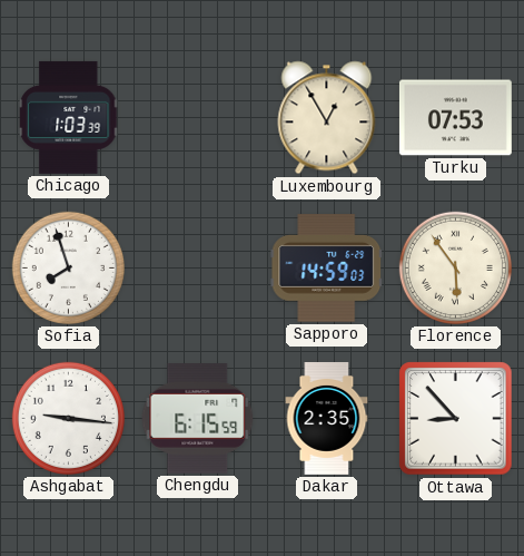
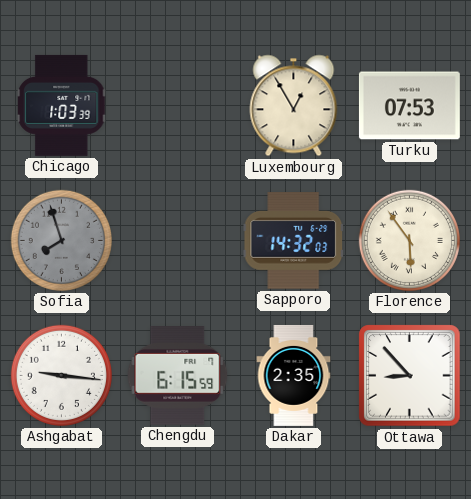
Sofia dial: white -> grey
Sapporo: 14:59 -> 14:32
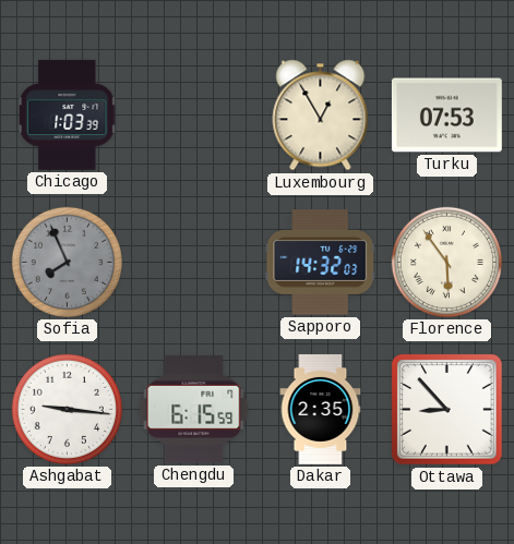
Sofia: 7:57 -> 7:56
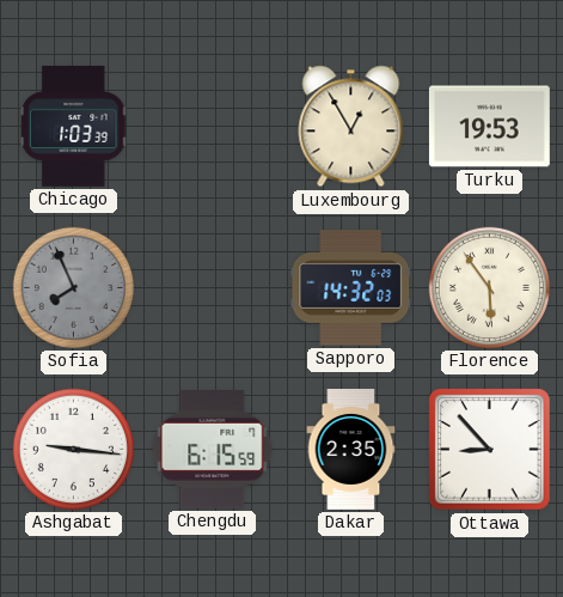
Turku: 07:53 -> 19:53
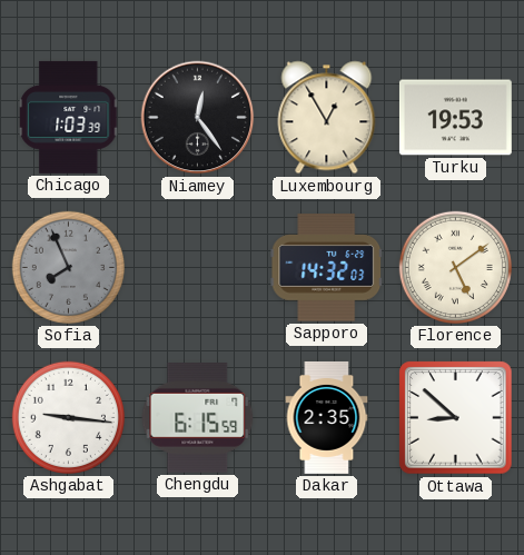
Niamey: none -> 12:24
Florence: 5:54 -> 5:09
Ottawa: 8:53 -> 8:52
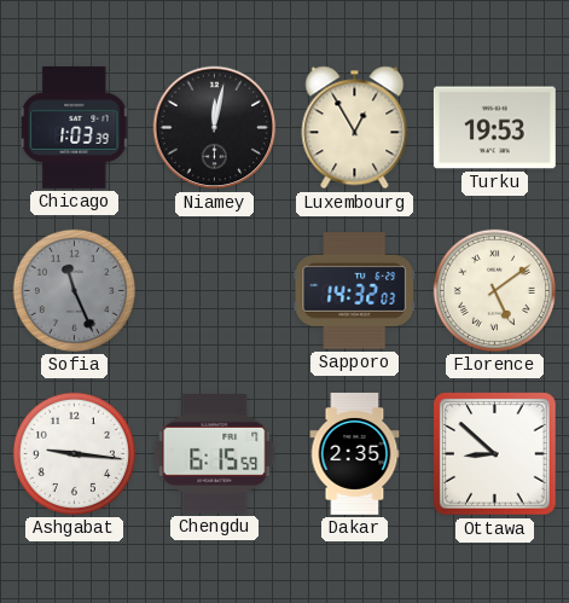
Niamey: 12:24 -> 12:02
Sofia: 7:56 -> 11:26
